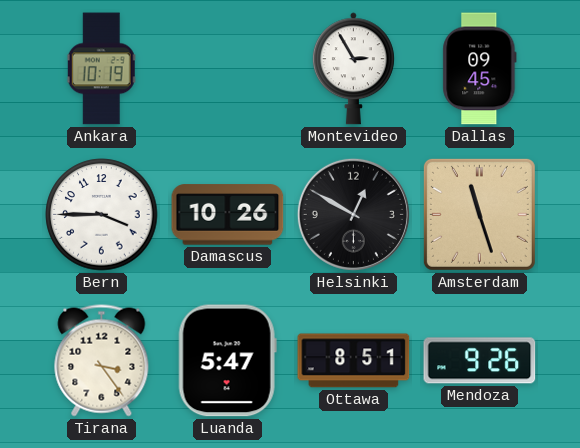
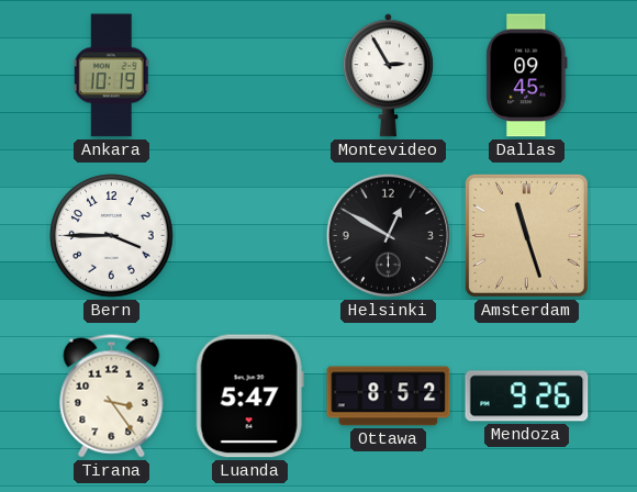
Damascus: 10:26 -> none
Ottawa: 8:51 -> 8:52
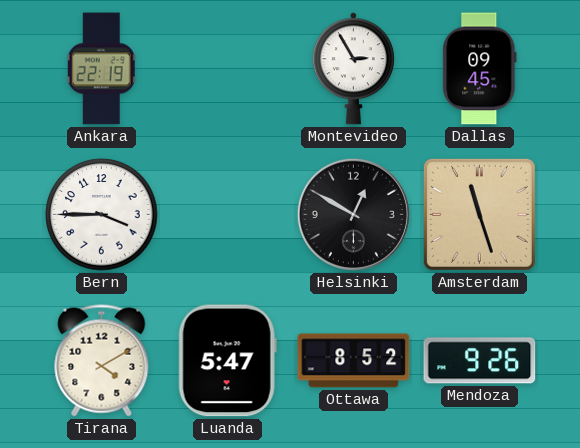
Ankara: 10:19 -> 22:19
Tirana: 3:24 -> 4:10
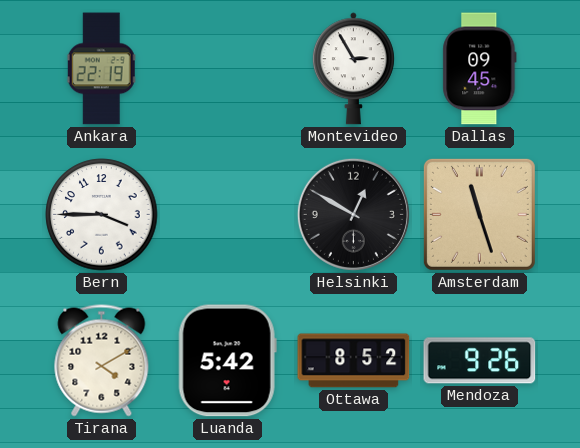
Luanda: 5:47 -> 5:42
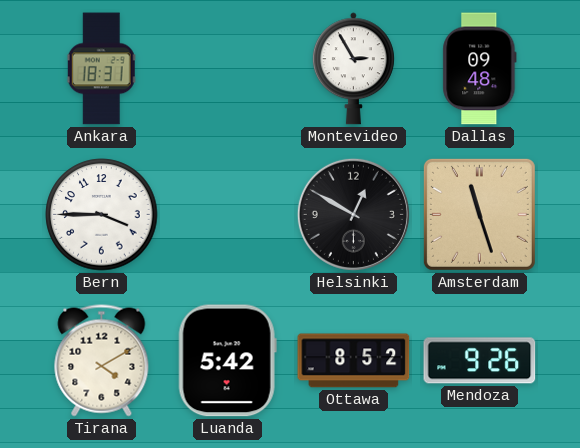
Ankara: 22:19 -> 18:31
Dallas: 09:45 -> 09:48
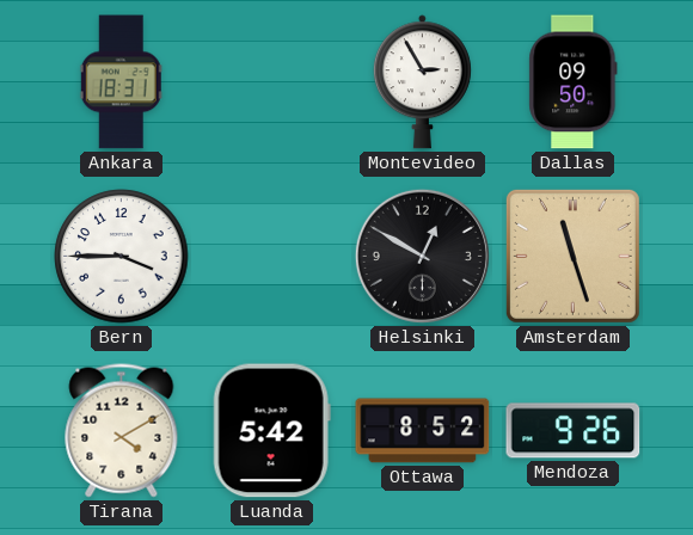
Dallas: 09:48 -> 09:50
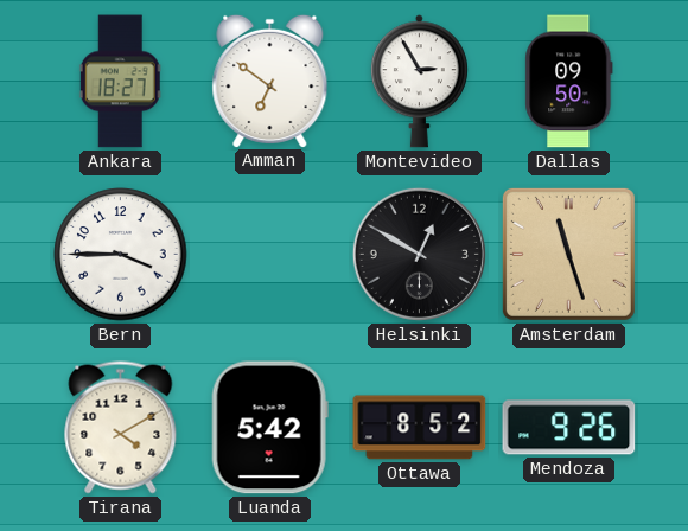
Ankara: 18:31 -> 18:27
Amman: none -> 6:51
